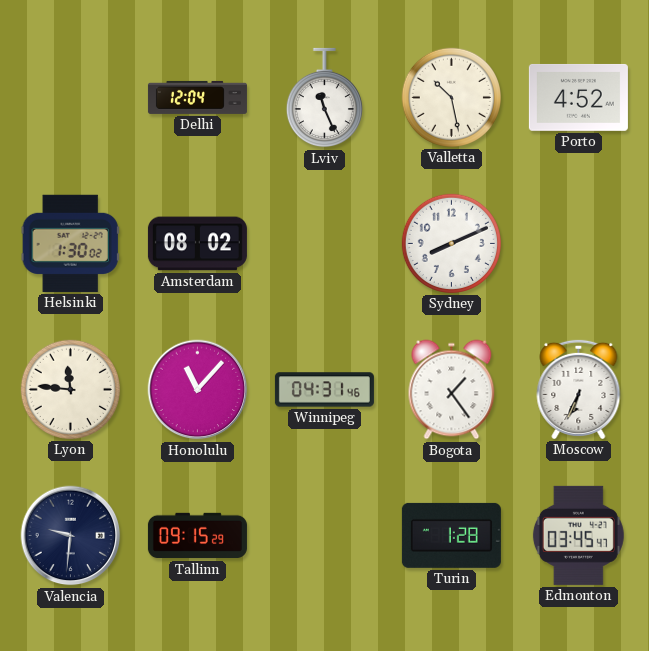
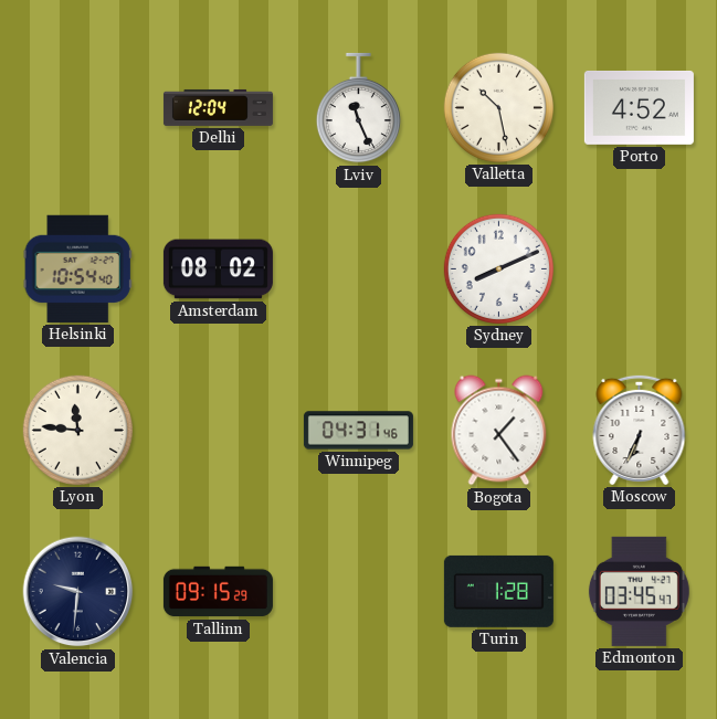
Helsinki: 1:30 -> 10:54
Honolulu: 11:07 -> none
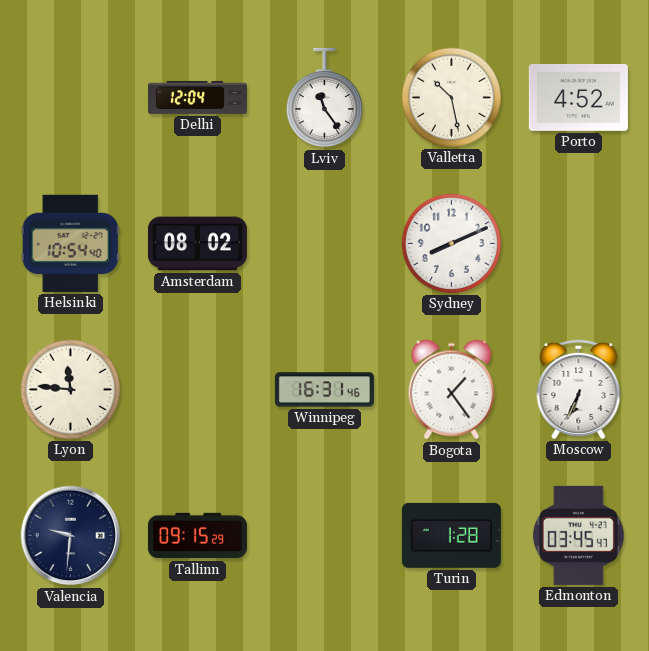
Lviv: 11:26 -> 11:24
Winnipeg: 04:31 -> 16:31
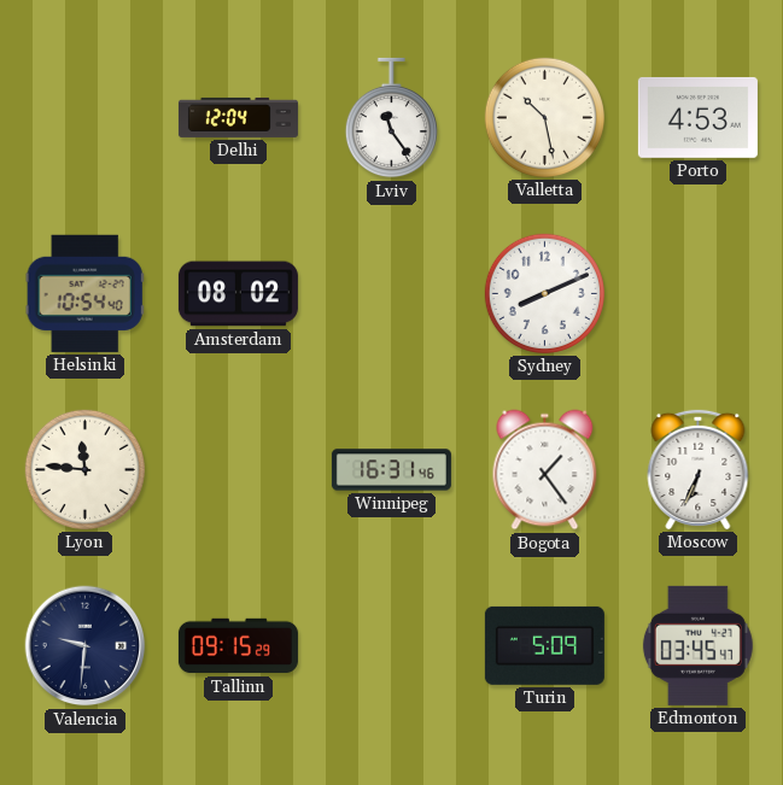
Porto: 4:52 -> 4:53
Turin: 1:28 -> 5:09
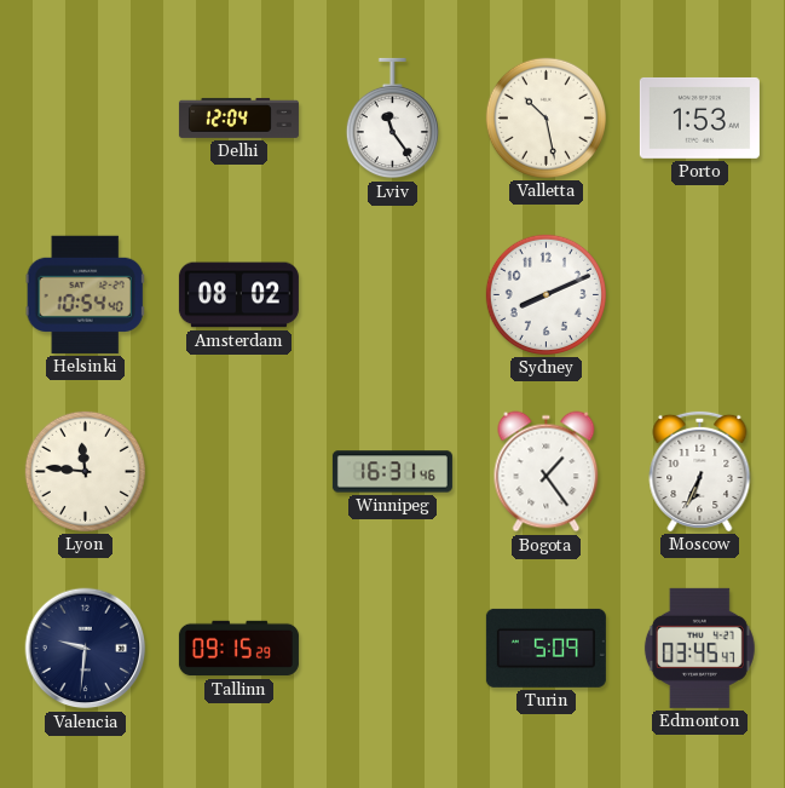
Porto: 4:53 -> 1:53
